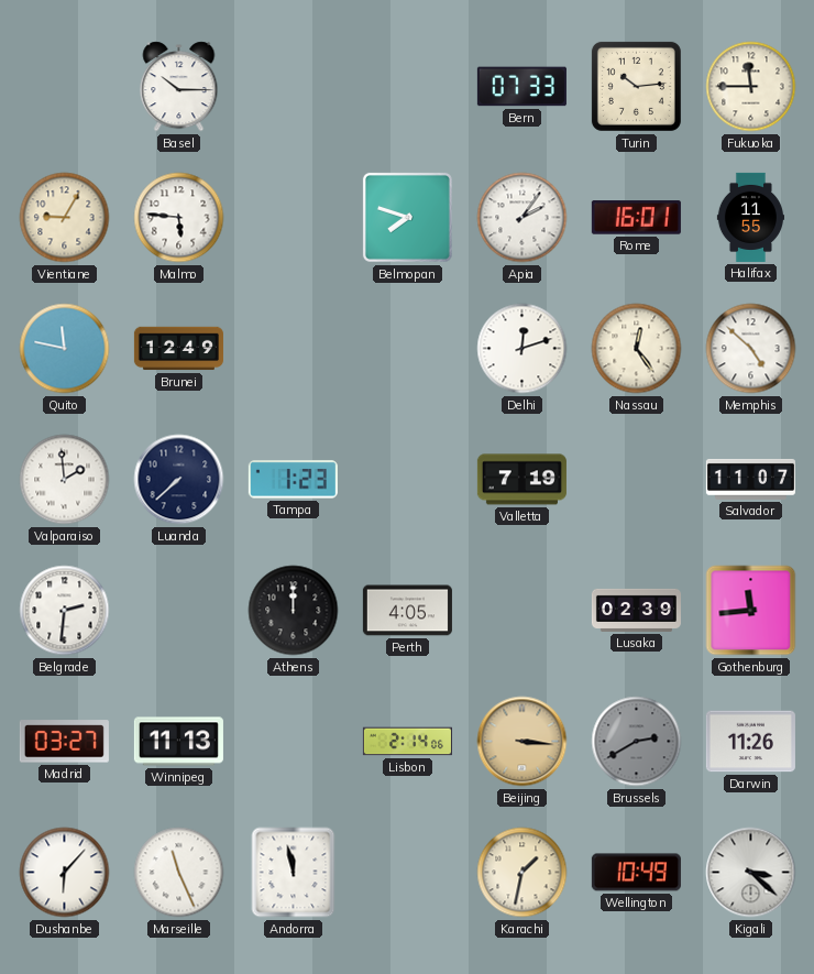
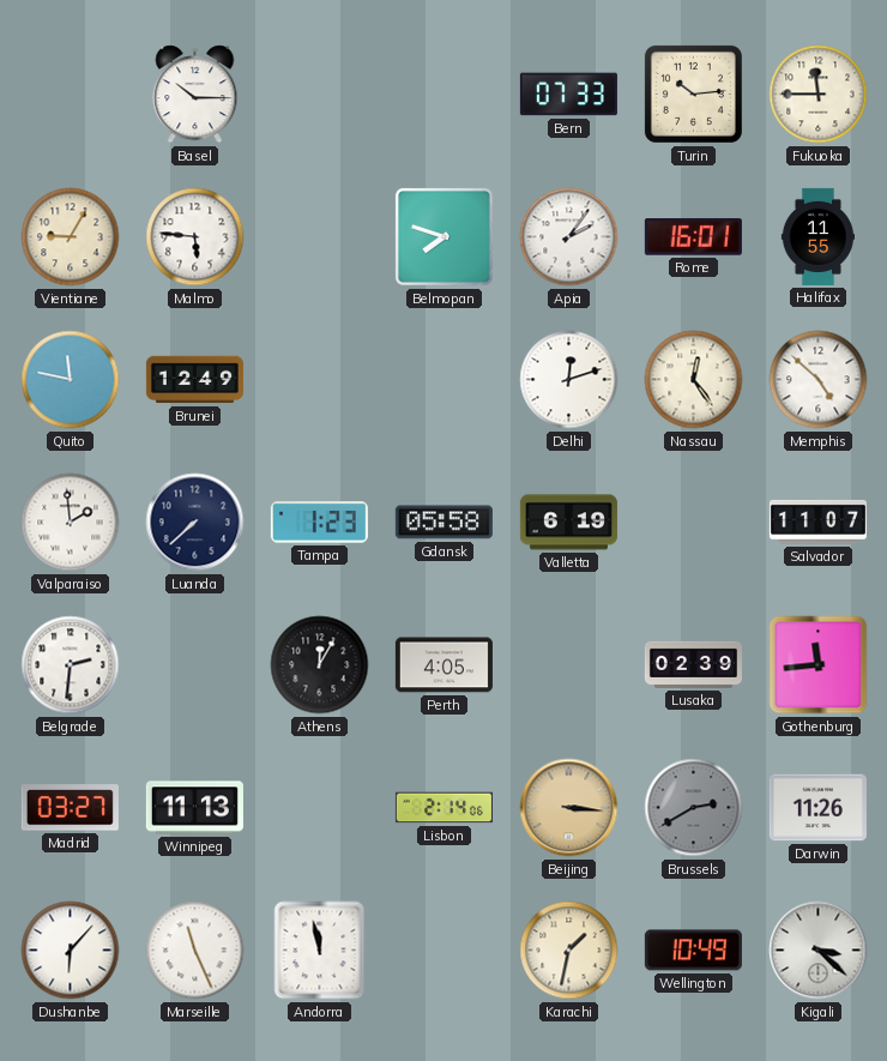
Gdansk: none -> 05:58
Valletta: 7:19 -> 6:19
Athens: 12:00 -> 12:05
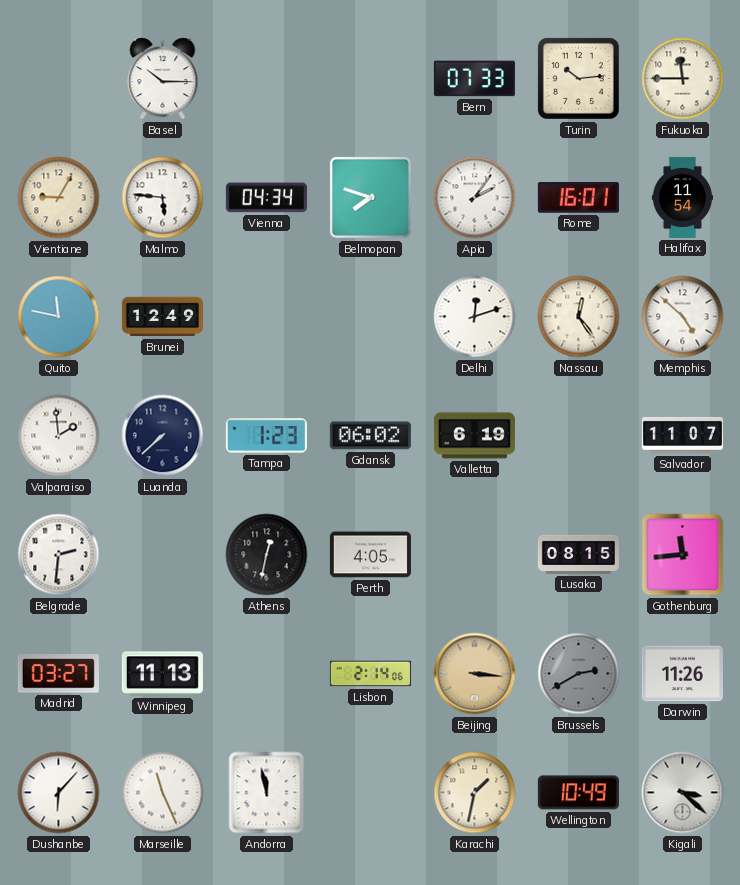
Vienna: none -> 04:34
Halifax: 11:55 -> 11:54
Gdansk: 05:58 -> 06:02
Athens: 12:05 -> 12:32
Lusaka: 02:39 -> 08:15
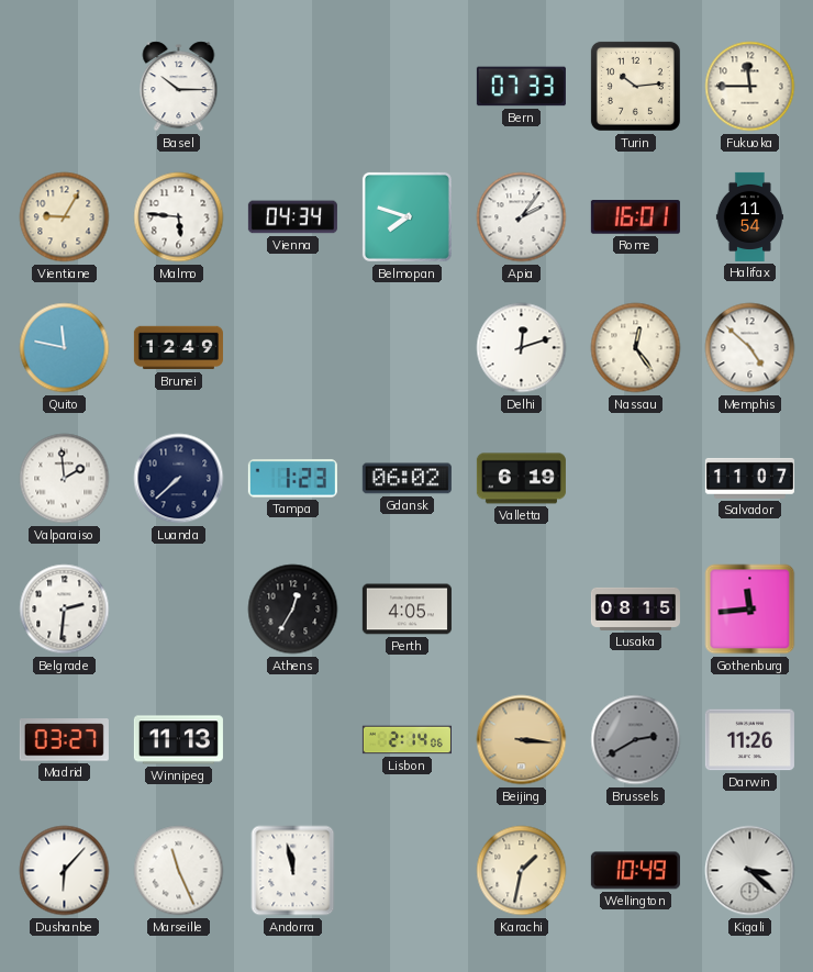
Athens: 12:32 -> 12:35
